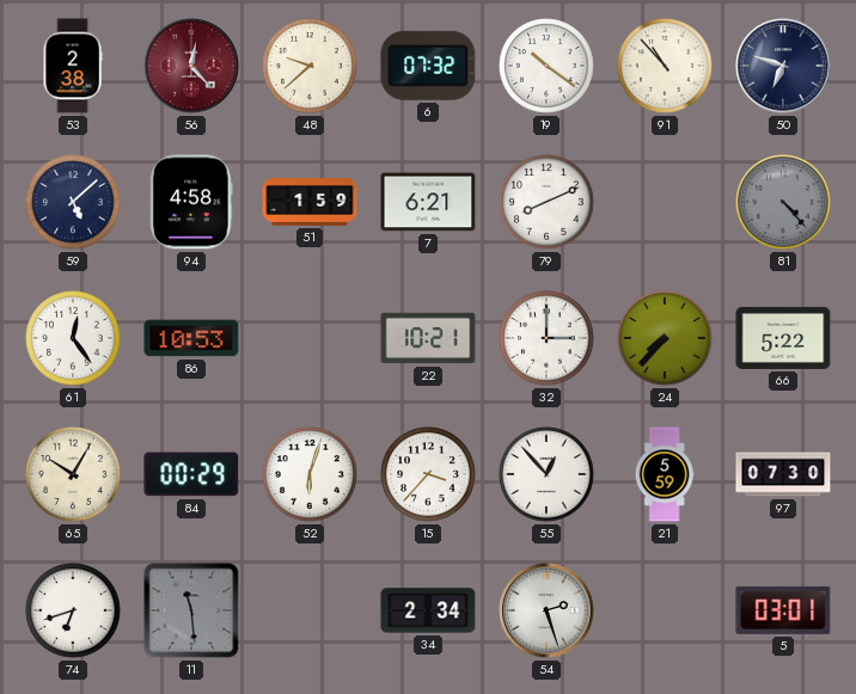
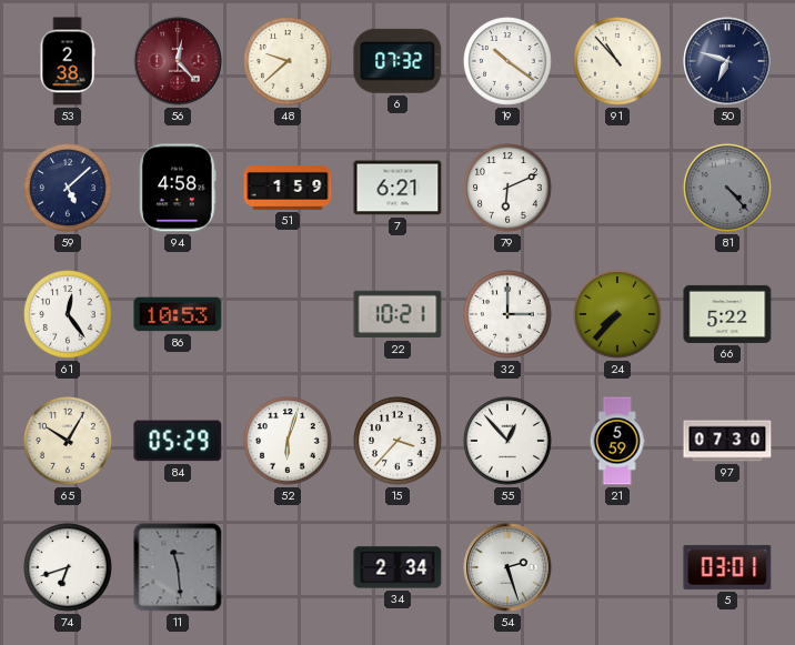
79: 8:11 -> 6:11
84: 00:29 -> 05:29
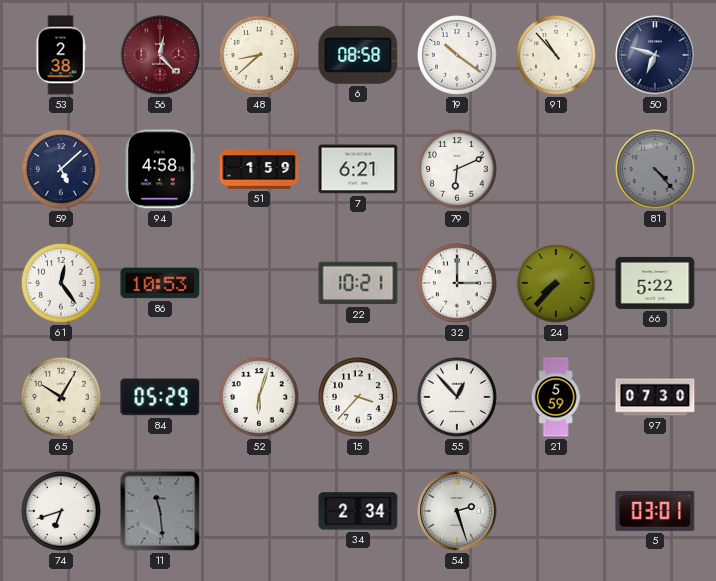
48: 9:38 -> 8:38
6: 07:32 -> 08:58
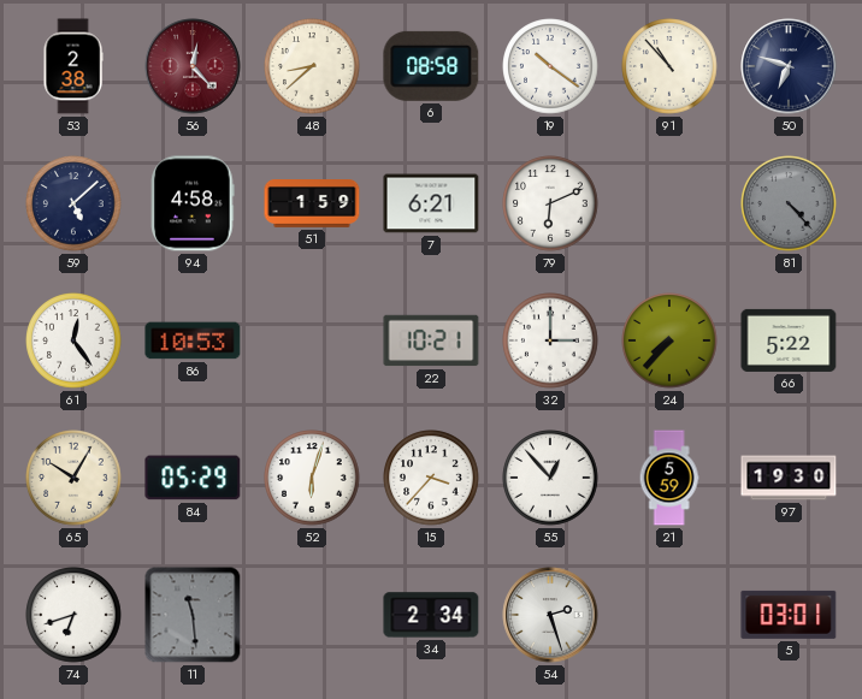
97: 07:30 -> 19:30
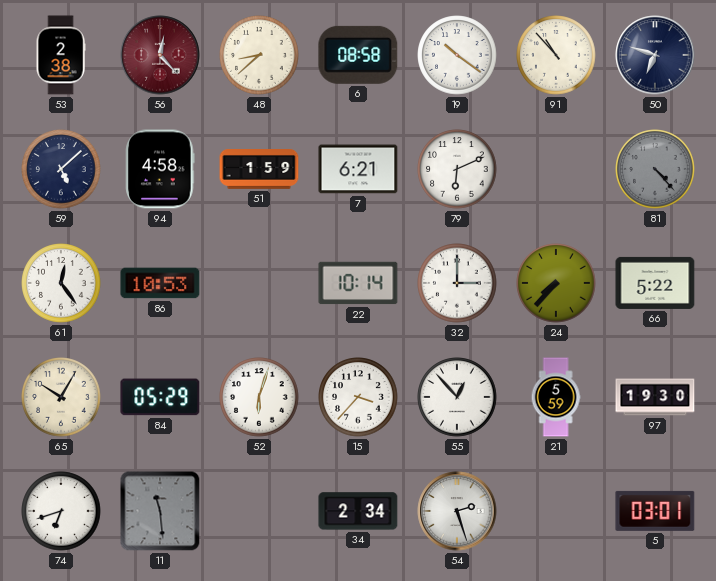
22: 10:21 -> 10:14
